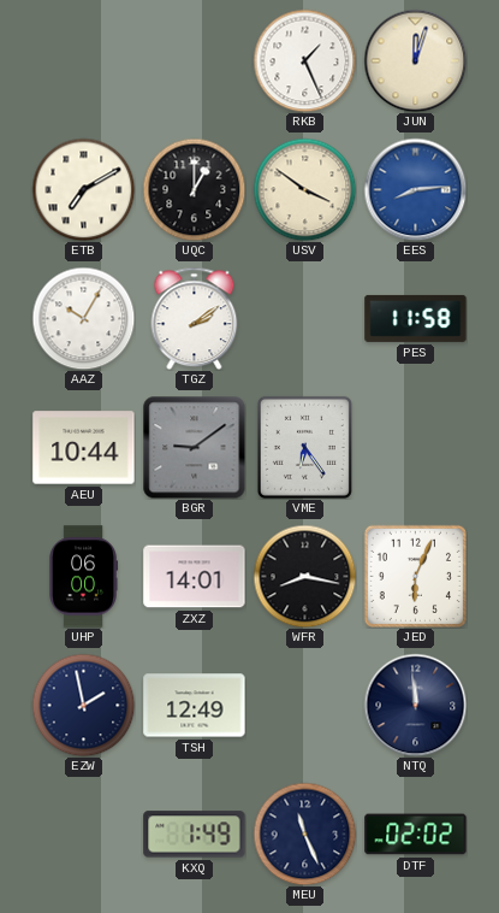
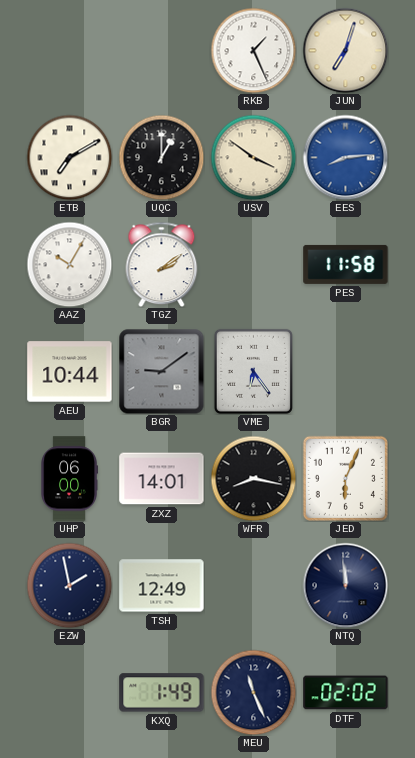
JUN: 12:03 -> 7:03
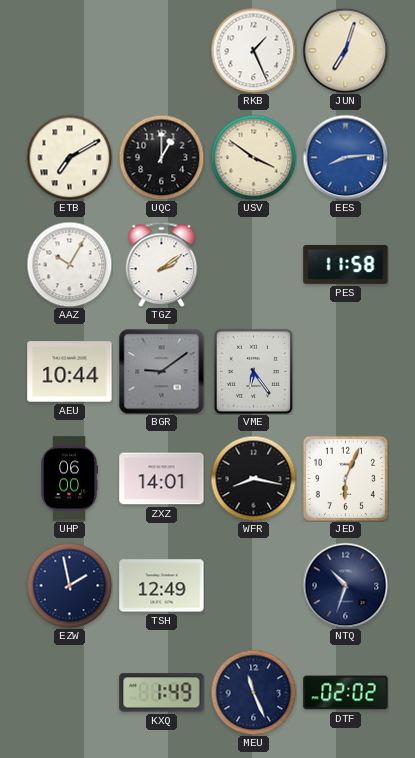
NTQ: 11:59 -> 10:33
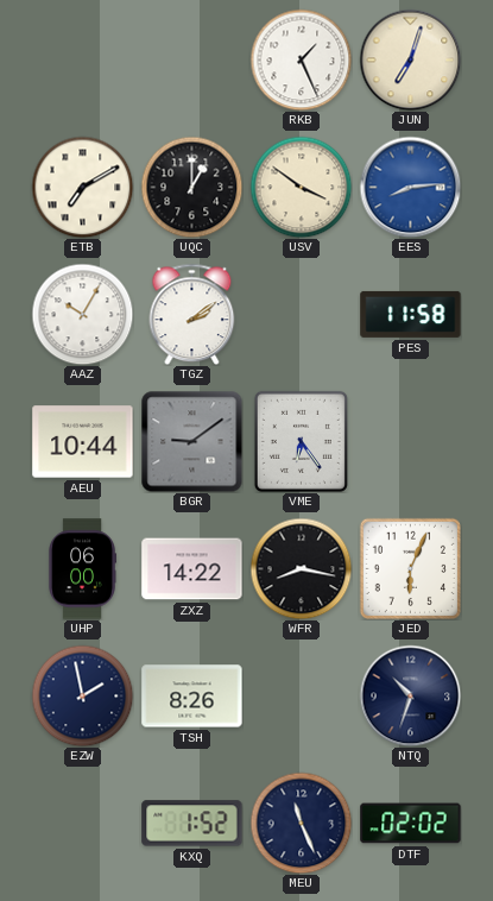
ZXZ: 14:01 -> 14:22
TSH: 12:49 -> 8:26
KXQ: 1:49 -> 1:52
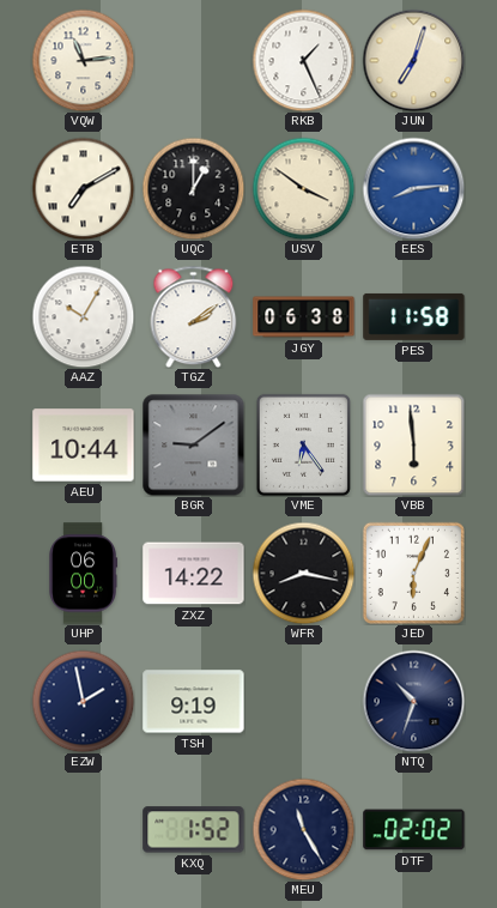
VQW: none -> 11:14
JGY: none -> 06:38
VBB: none -> 5:59
TSH: 8:26 -> 9:19
MEU: 11:26 -> 11:25
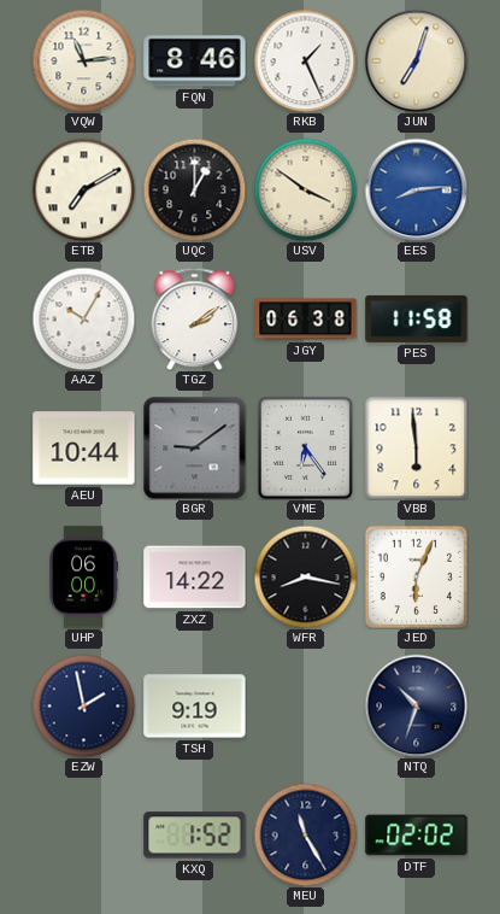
FQN: none -> 8:46
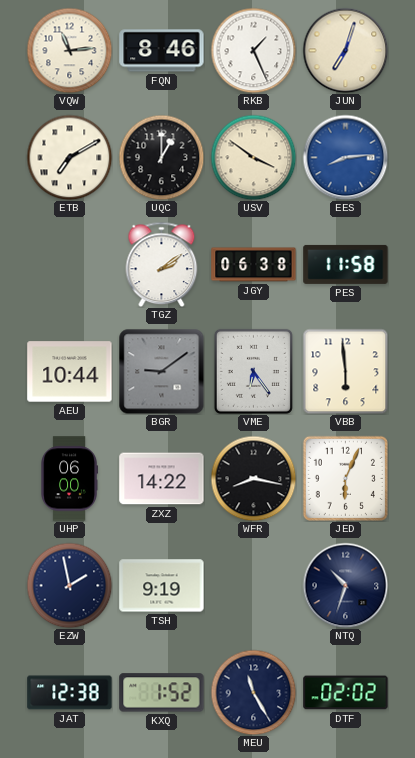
AAZ: 10:05 -> none
JAT: none -> 12:38
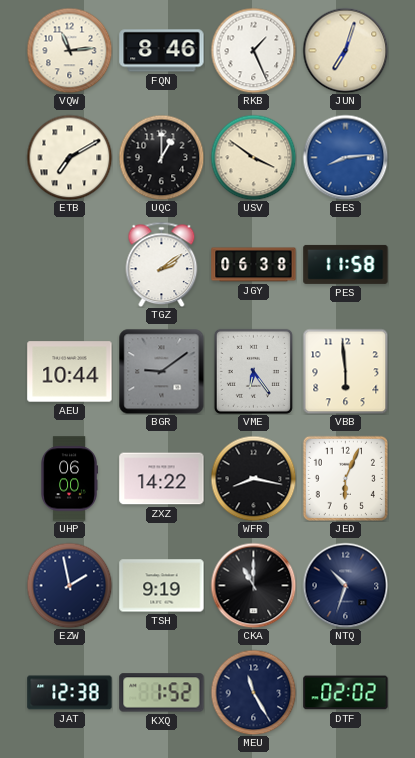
CKA: none -> 11:00
